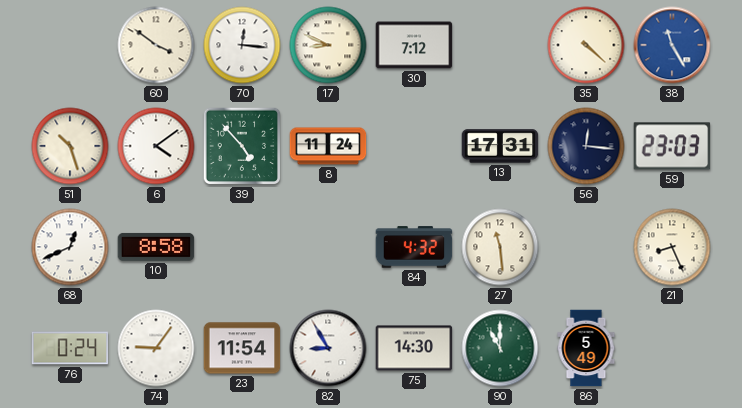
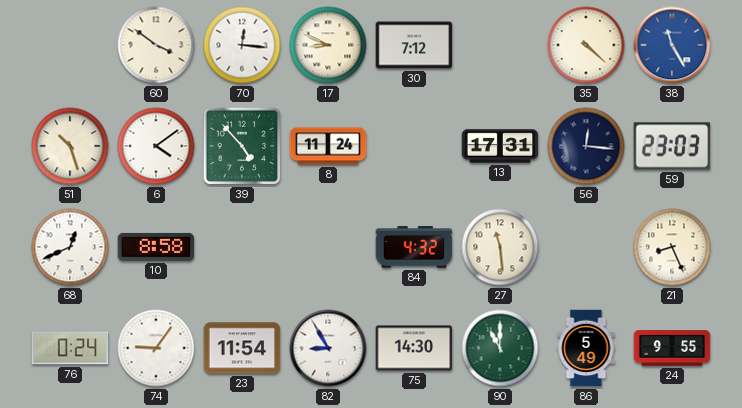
24: none -> 9:55
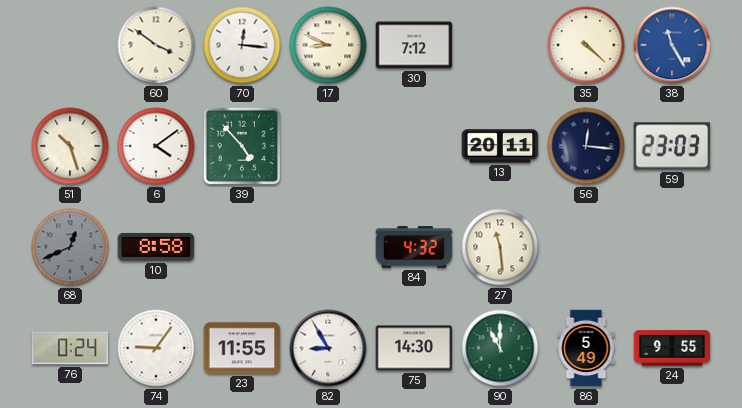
8: 11:24 -> none
13: 17:31 -> 20:11
68 dial: white -> grey
21: 8:26 -> none
23: 11:54 -> 11:55
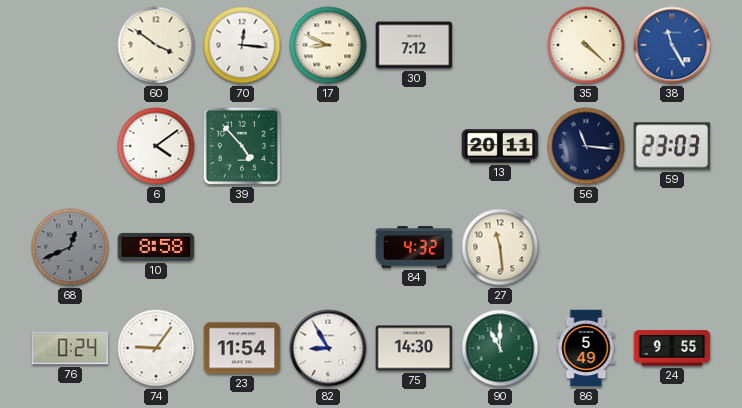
51: 10:27 -> none
56: 12:16 -> 11:16
23: 11:55 -> 11:54
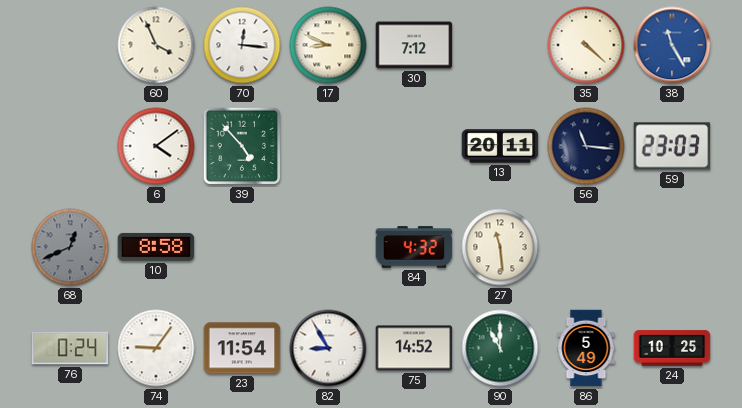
60: 3:51 -> 3:56
75: 14:30 -> 14:52
24: 9:55 -> 10:25
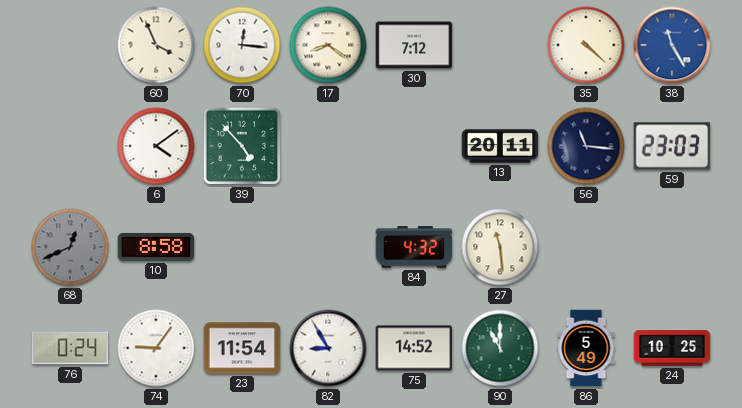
17: 8:49 -> 8:21
